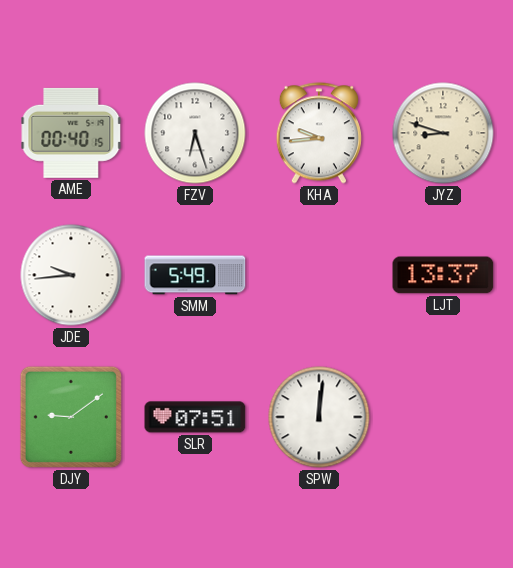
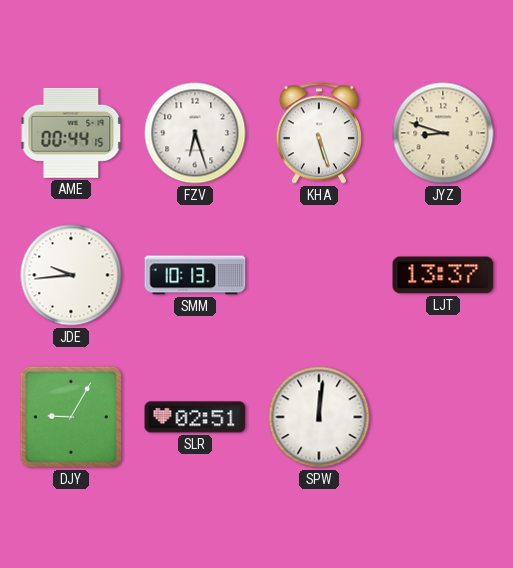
AME: 00:40 -> 00:44
KHA: 9:44 -> 5:27
SMM: 5:49 -> 10:13
DJY: 9:09 -> 9:05
SLR: 07:51 -> 02:51
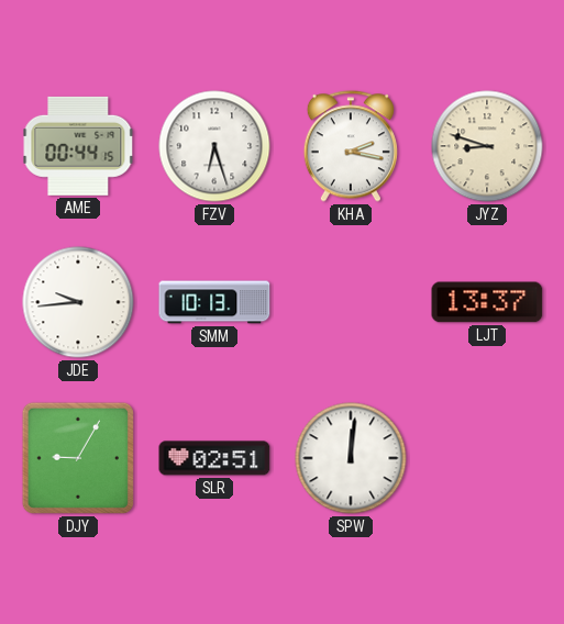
KHA: 5:27 -> 2:17
